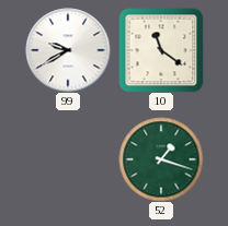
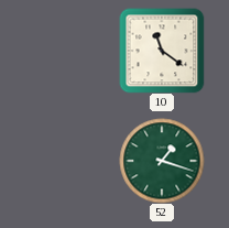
99: 9:40 -> none
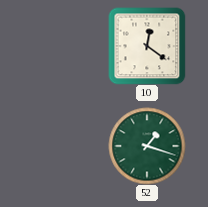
10: 11:21 -> 12:21
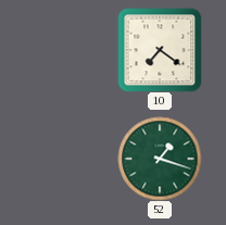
10: 12:21 -> 7:21
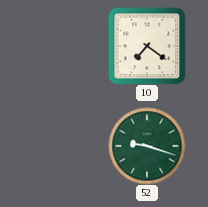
52: 1:18 -> 9:18
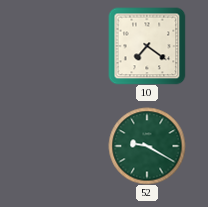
52: 9:18 -> 9:20
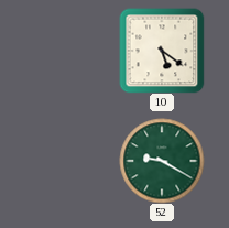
10: 7:21 -> 5:21
